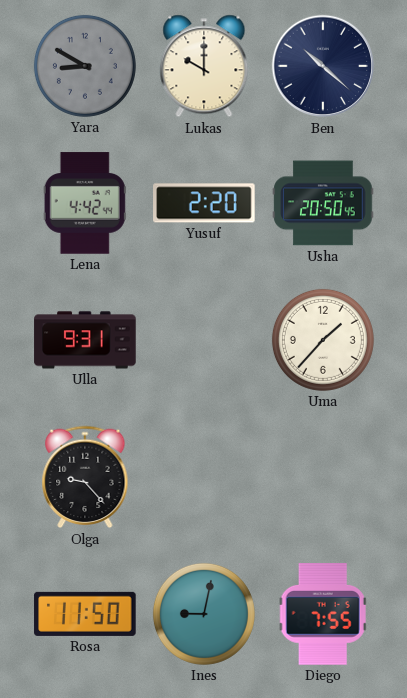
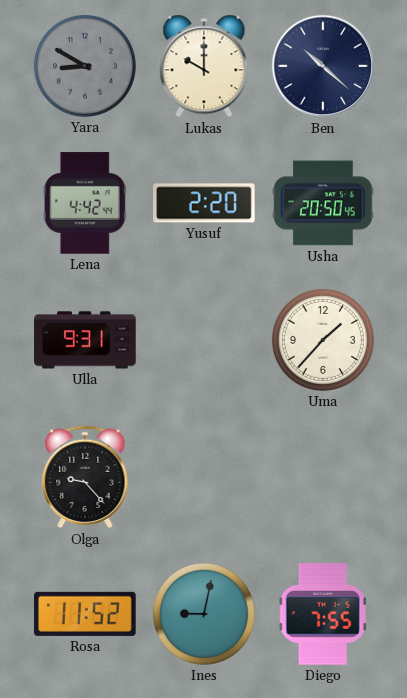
Rosa: 11:50 -> 11:52
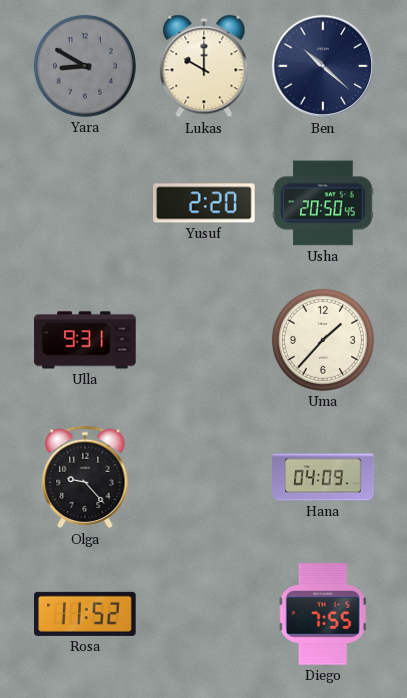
Lena: 4:42 -> none
Hana: none -> 04:09
Ines: 9:02 -> none
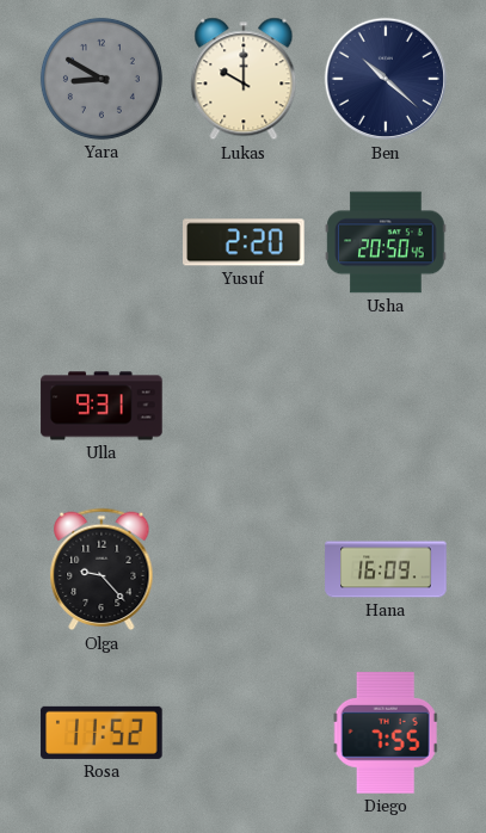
Uma: 1:37 -> none
Hana: 04:09 -> 16:09
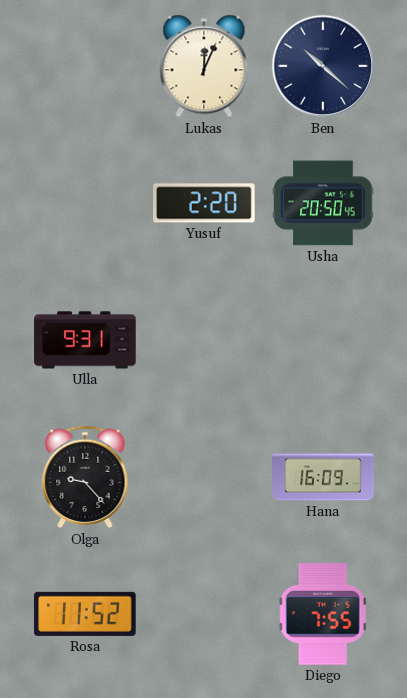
Yara: 8:50 -> none
Lukas: 10:00 -> 12:04
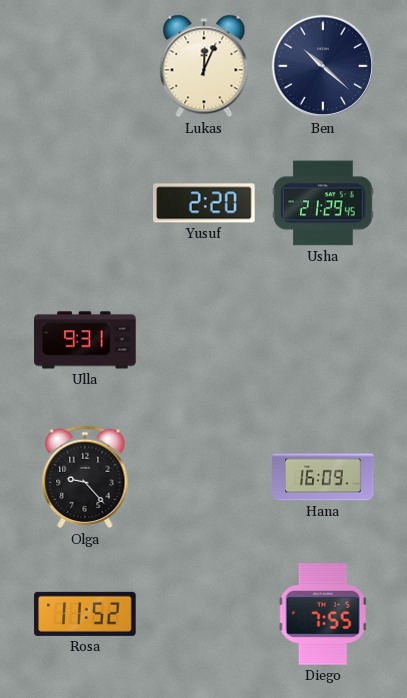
Usha: 20:50 -> 21:29
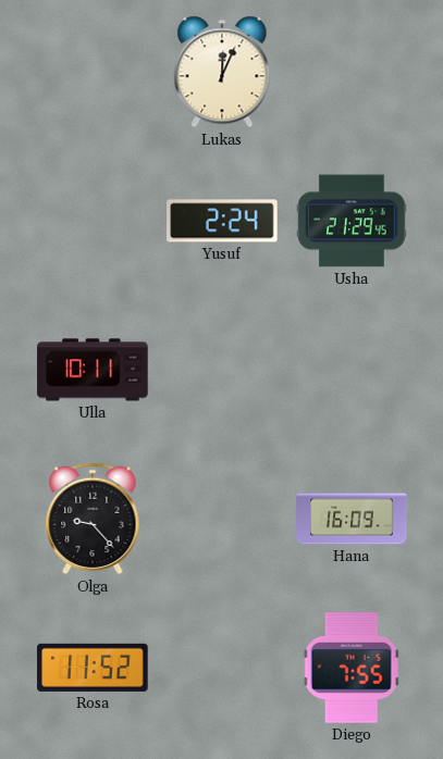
Ben: 10:22 -> none
Yusuf: 2:20 -> 2:24
Ulla: 9:31 -> 10:11
